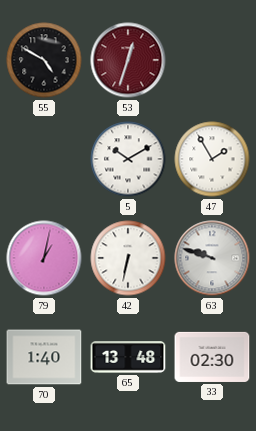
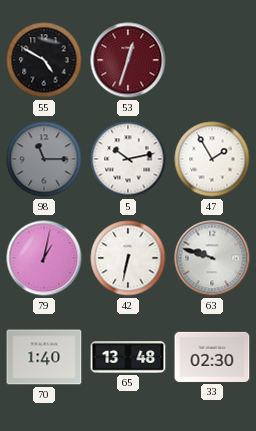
98: none -> 11:15
5: 10:10 -> 10:13
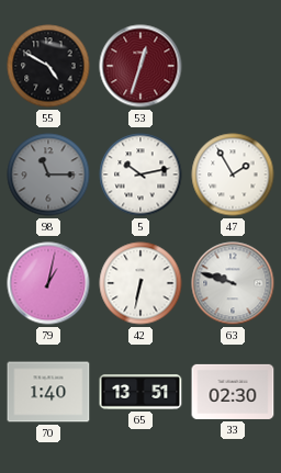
65: 13:48 -> 13:51
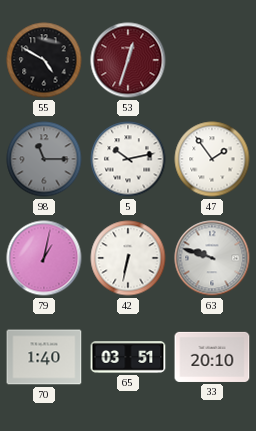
47: 1:55 -> 1:54
65: 13:51 -> 03:51
33: 02:30 -> 20:10
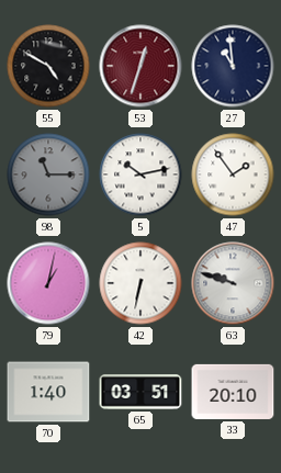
27: none -> 10:59
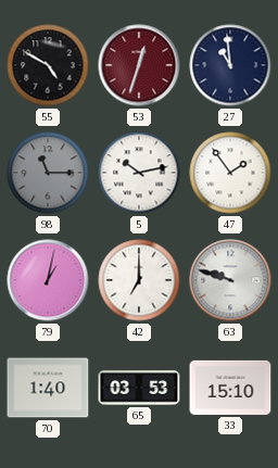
42: 6:32 -> 7:00
65: 03:51 -> 03:53
33: 20:10 -> 15:10
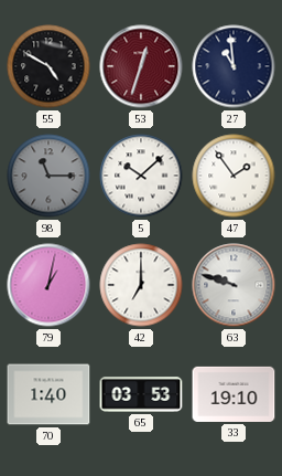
5: 10:13 -> 10:08
33: 15:10 -> 19:10
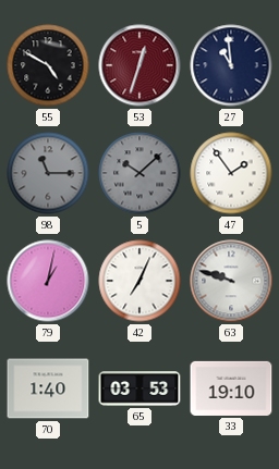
5 dial: white -> grey
42: 7:00 -> 7:04
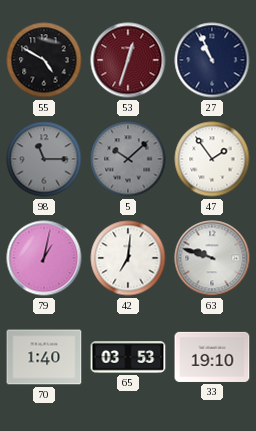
27: 10:59 -> 10:56
42: 7:04 -> 7:01
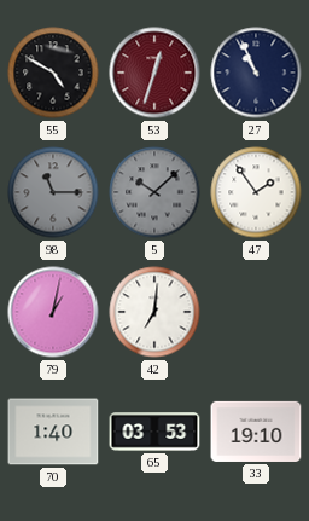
63: 9:48 -> none
